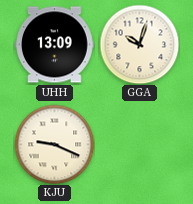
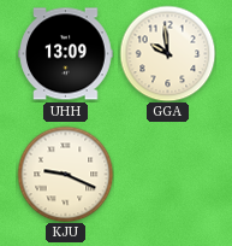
GGA: 10:03 -> 9:59
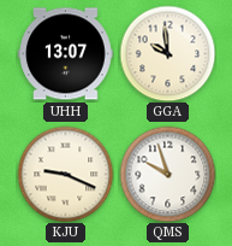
UHH: 13:09 -> 13:07
QMS: none -> 9:57
